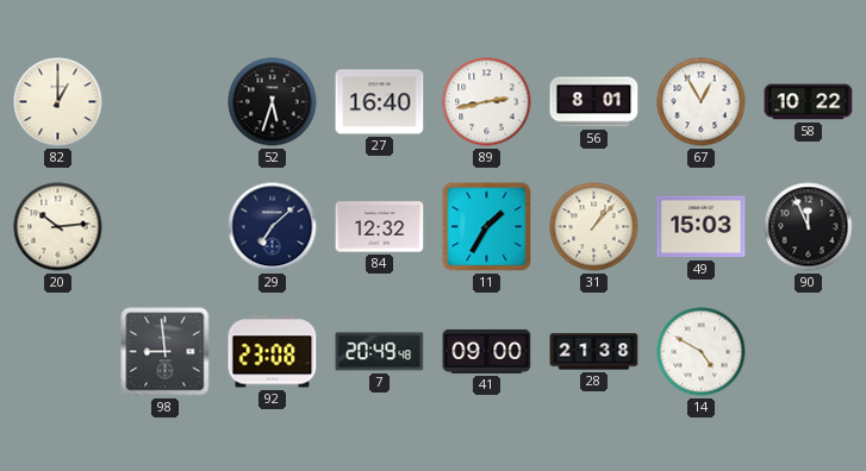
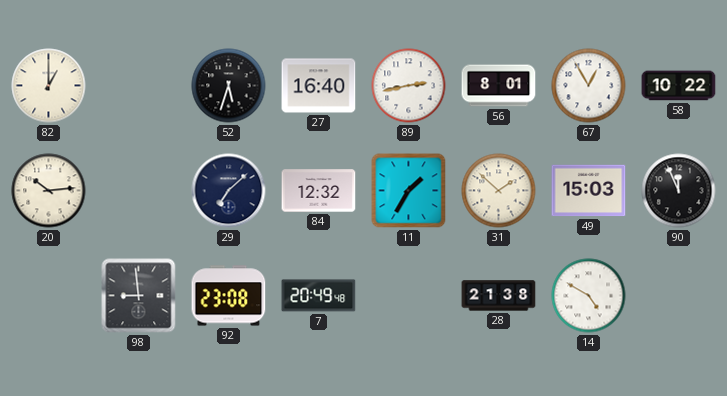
31: 1:07 -> 1:52
41: 09:00 -> none
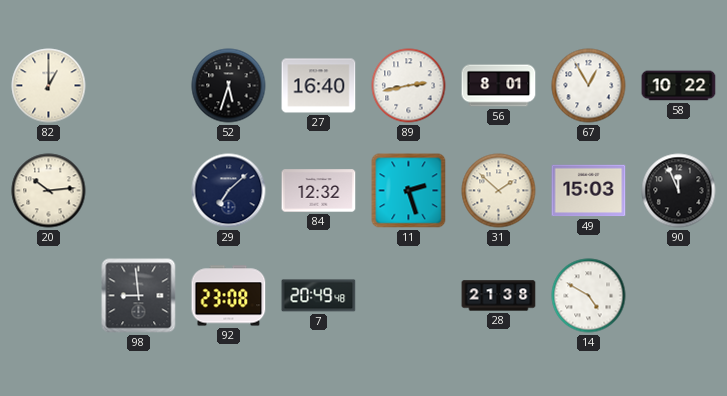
11: 1:35 -> 2:27
